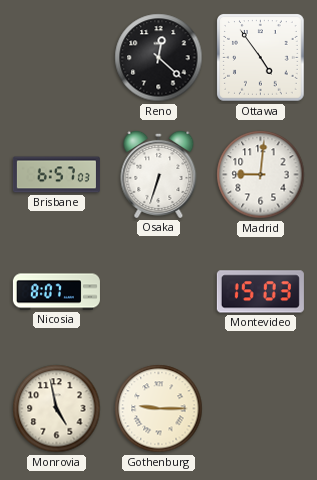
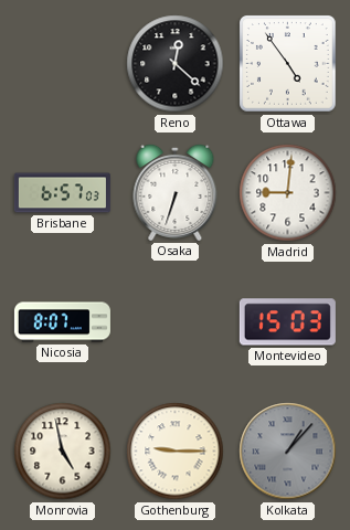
Kolkata: none -> 1:07
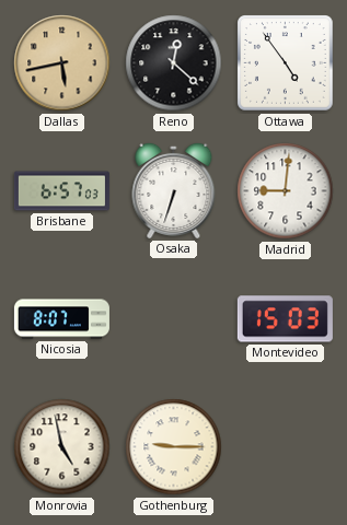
Dallas: none -> 5:43
Kolkata: 1:07 -> none
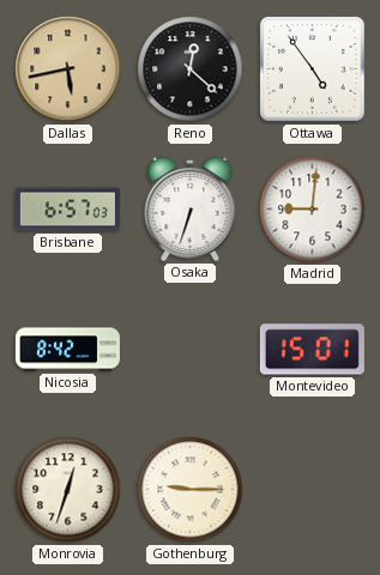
Nicosia: 8:07 -> 8:42
Montevideo: 15:03 -> 15:01
Monrovia: 4:58 -> 12:33
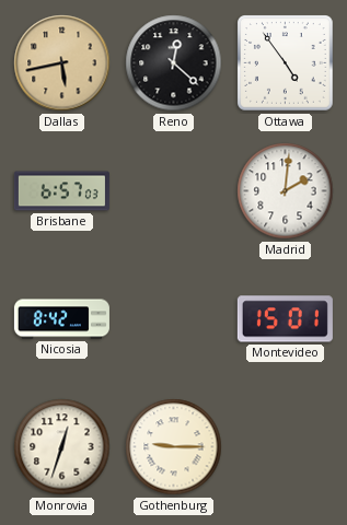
Osaka: 6:33 -> none
Madrid: 9:01 -> 2:01
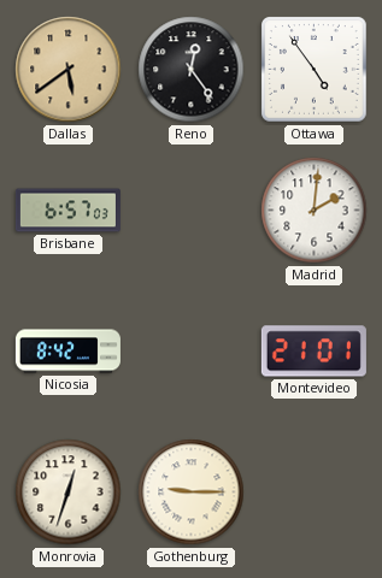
Dallas: 5:43 -> 5:39
Reno: 12:22 -> 12:24
Montevideo: 15:01 -> 21:01
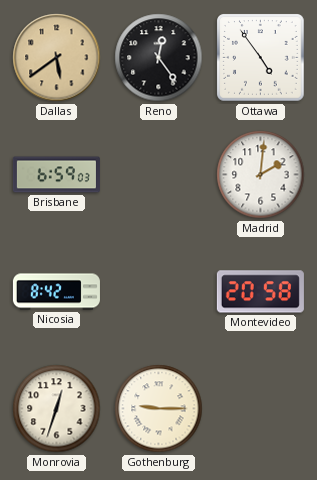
Brisbane: 6:57 -> 6:59
Montevideo: 21:01 -> 20:58
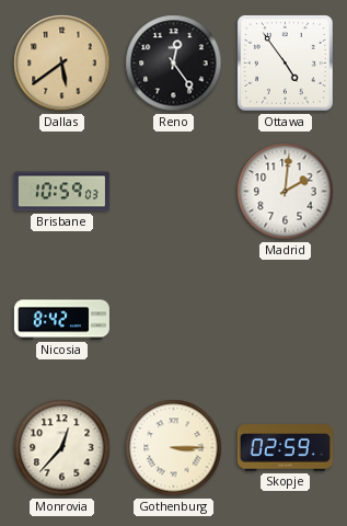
Brisbane: 6:59 -> 10:59
Montevideo: 20:58 -> none
Monrovia: 12:33 -> 12:37
Gothenburg: 9:15 -> 3:15
Skopje: none -> 02:59
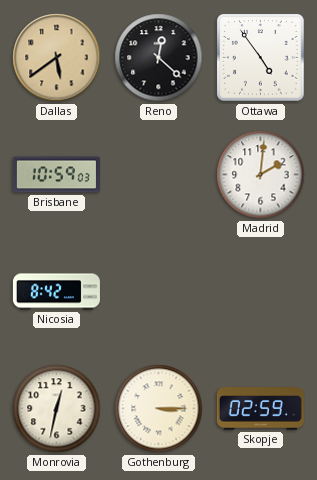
Reno: 12:24 -> 12:22
Monrovia: 12:37 -> 12:32
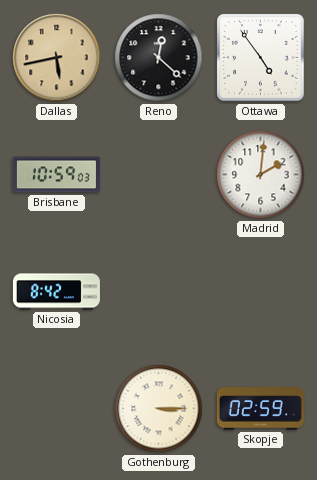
Dallas: 5:39 -> 5:43
Monrovia: 12:32 -> none
